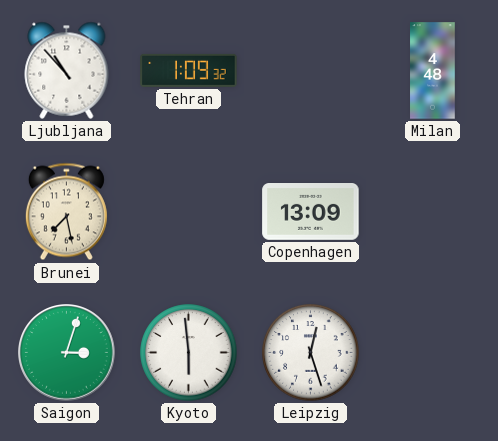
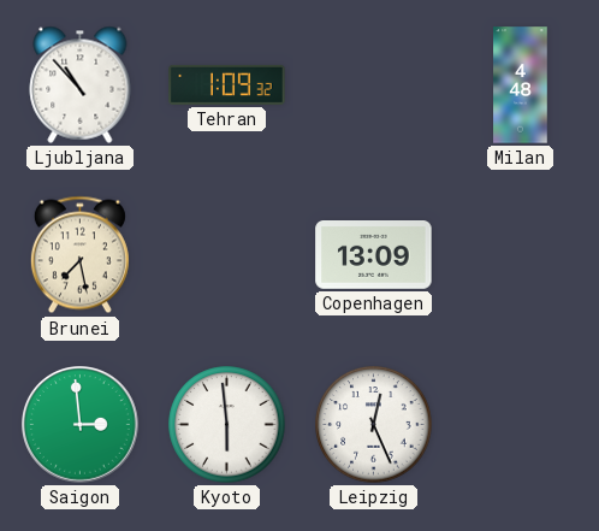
Saigon: 3:03 -> 2:59
Leipzig: 12:27 -> 12:26
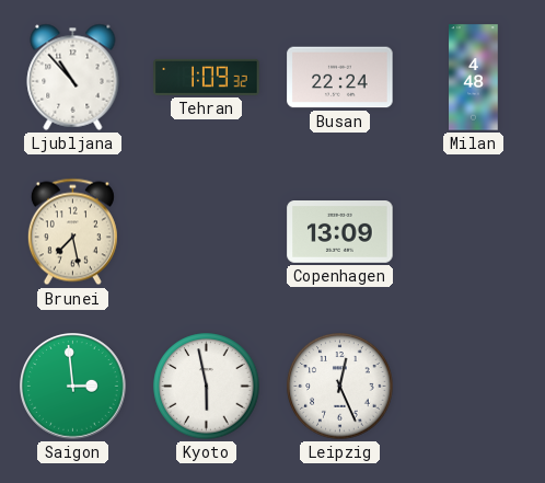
Busan: none -> 22:24
Kyoto: 5:59 -> 5:58
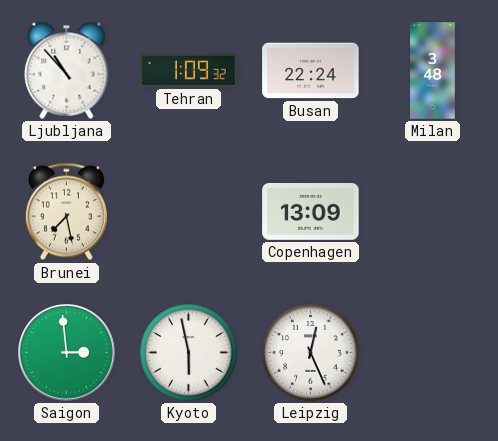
Milan: 4:48 -> 3:48
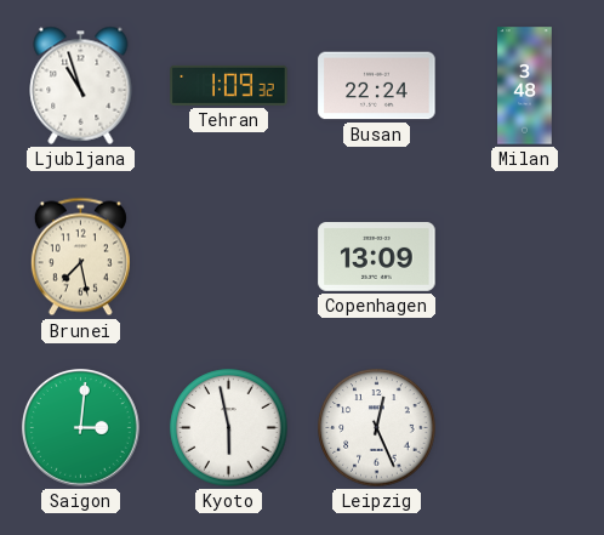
Ljubljana: 10:53 -> 10:57
Saigon: 2:59 -> 3:01
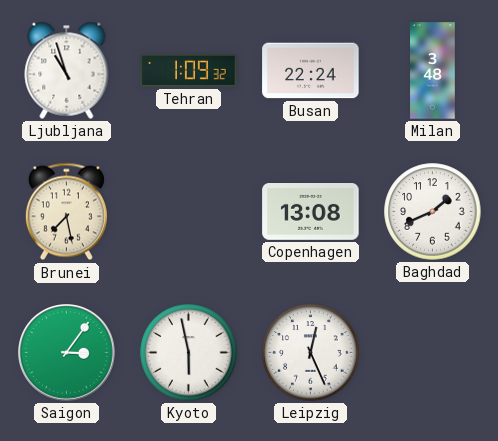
Copenhagen: 13:09 -> 13:08
Baghdad: none -> 1:41
Saigon: 3:01 -> 3:06
